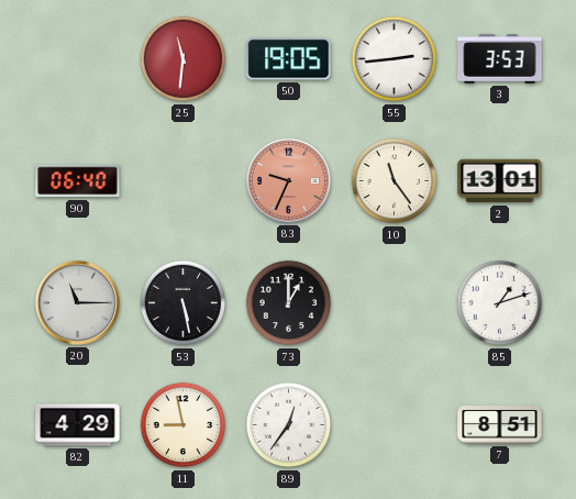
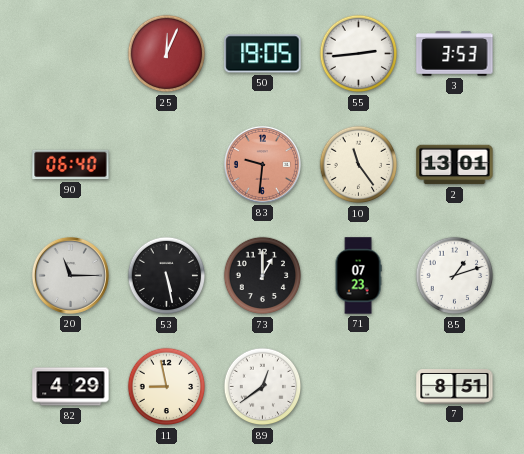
25: 11:31 -> 12:04
83: 9:34 -> 9:31
71: none -> 07:23
89: 12:36 -> 12:39
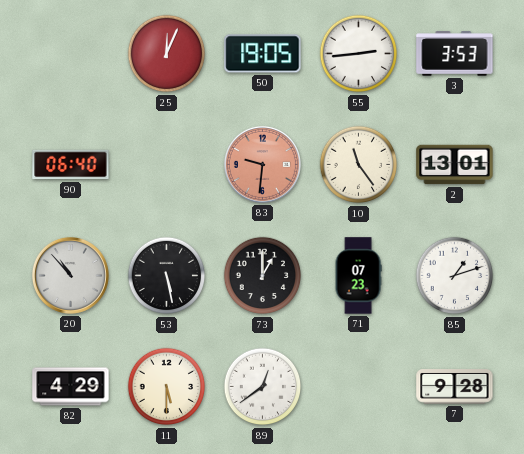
20: 11:15 -> 10:53
11: 8:58 -> 5:30
7: 8:51 -> 9:28
